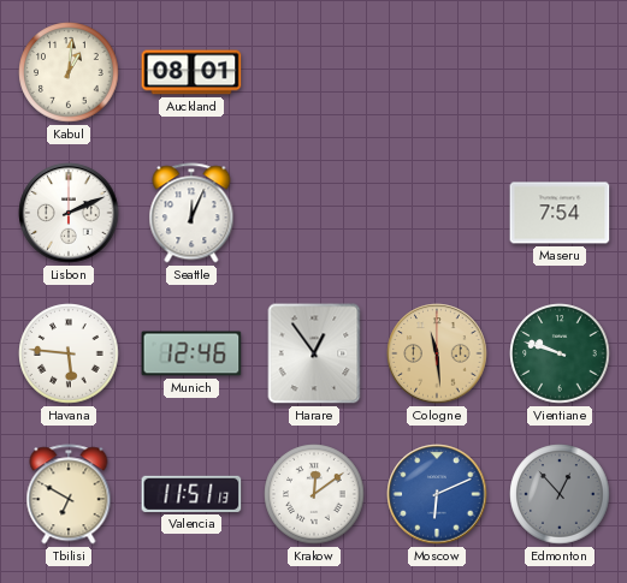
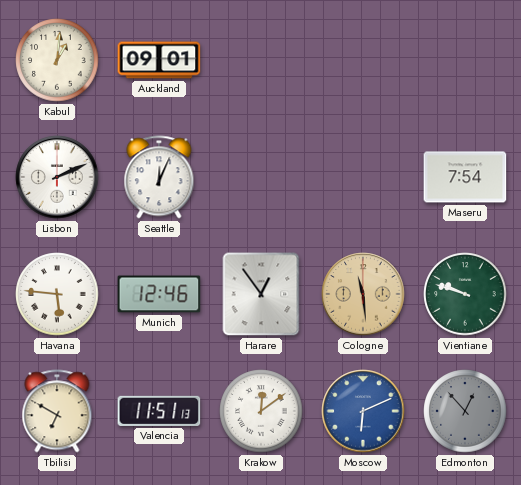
Auckland: 08:01 -> 09:01
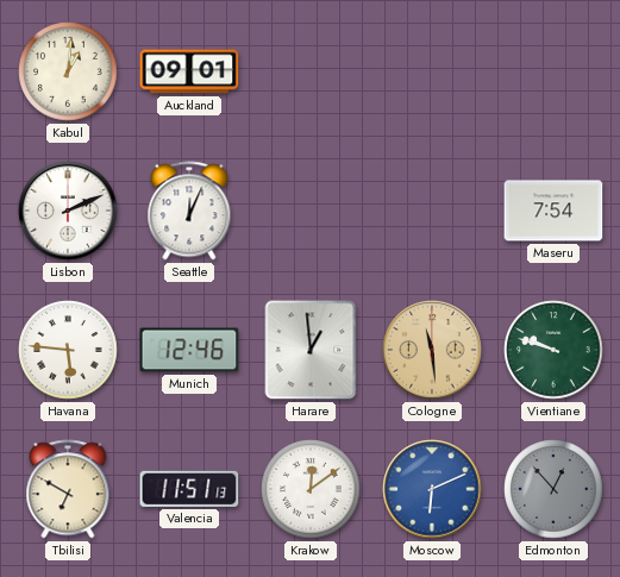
Harare: 12:54 -> 12:59
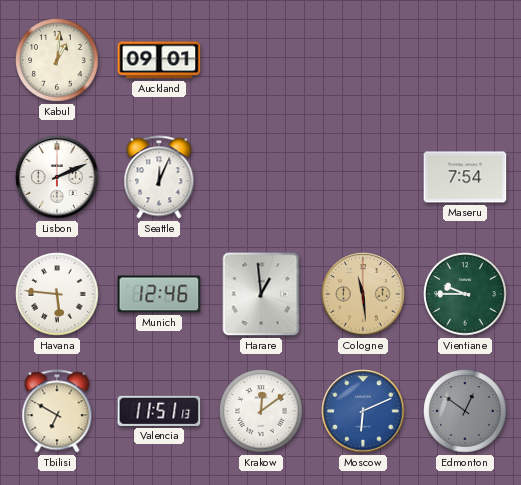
Vientiane: 9:48 -> 9:45
Edmonton: 12:53 -> 12:51
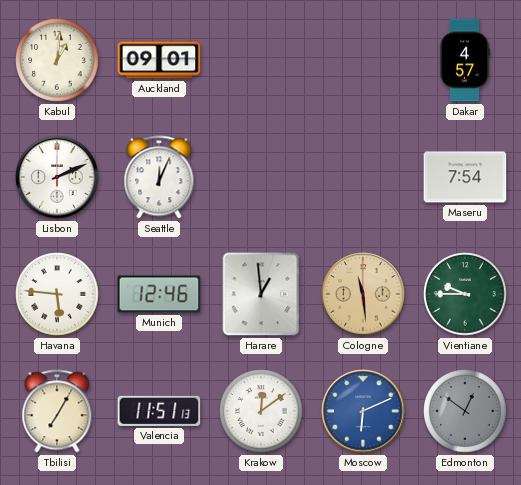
Dakar: none -> 4:57
Tbilisi: 6:50 -> 7:05
